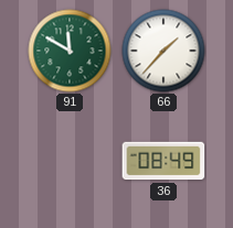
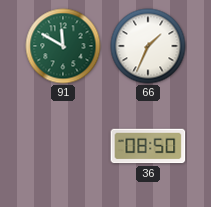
66: 1:37 -> 1:34
36: 08:49 -> 08:50
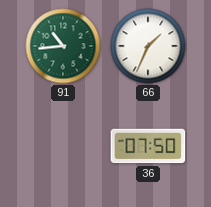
91: 11:50 -> 10:44
36: 08:50 -> 07:50
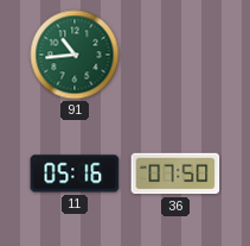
66: 1:34 -> none
11: none -> 05:16
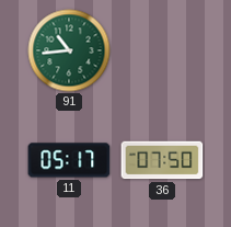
11: 05:16 -> 05:17
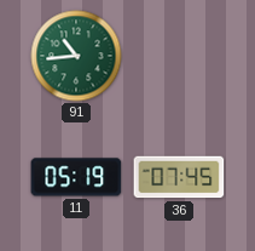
11: 05:17 -> 05:19
36: 07:50 -> 07:45
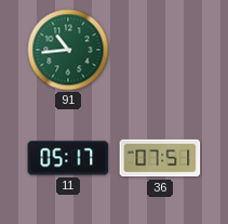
11: 05:19 -> 05:17
36: 07:45 -> 07:51
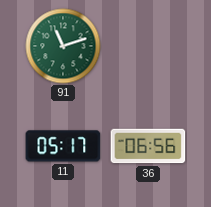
91: 10:44 -> 11:12
36: 07:51 -> 06:56
